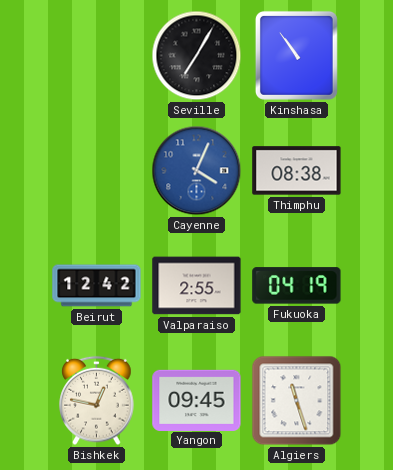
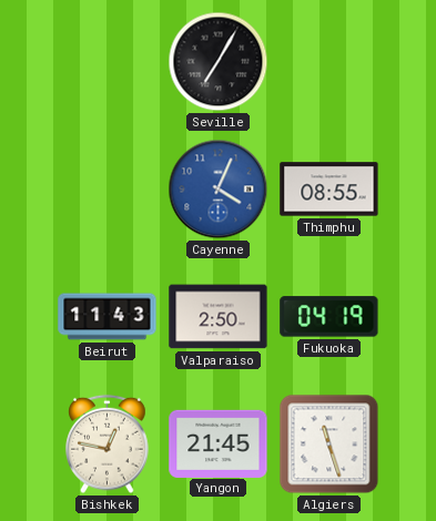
Kinshasa: 10:54 -> none
Thimphu: 08:38 -> 08:55
Beirut: 12:42 -> 11:43
Valparaiso: 2:55 -> 2:50
Yangon: 09:45 -> 21:45
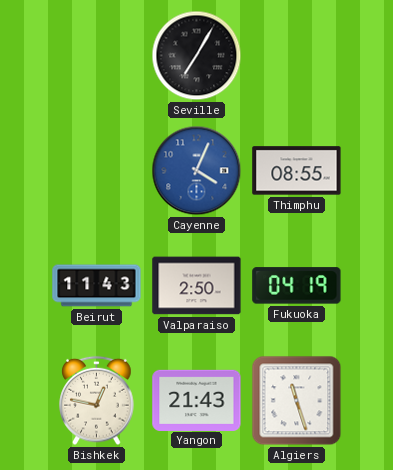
Yangon: 21:45 -> 21:43
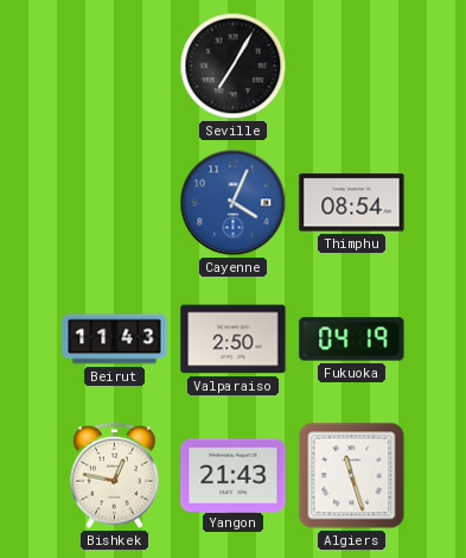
Thimphu: 08:55 -> 08:54
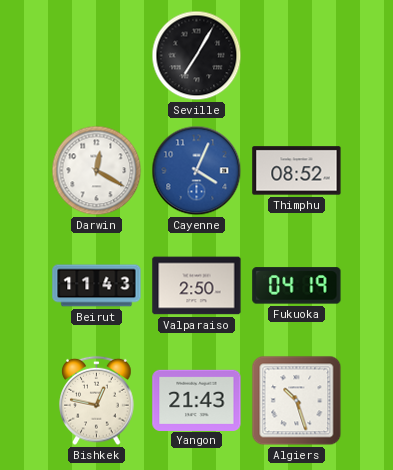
Darwin: none -> 12:20
Thimphu: 08:54 -> 08:52
Algiers: 11:27 -> 10:27
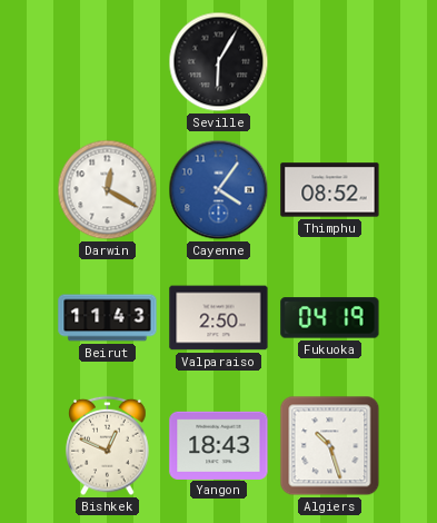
Seville: 7:05 -> 6:05
Cayenne: 4:04 -> 4:06
Bishkek: 12:47 -> 12:49
Yangon: 21:43 -> 18:43
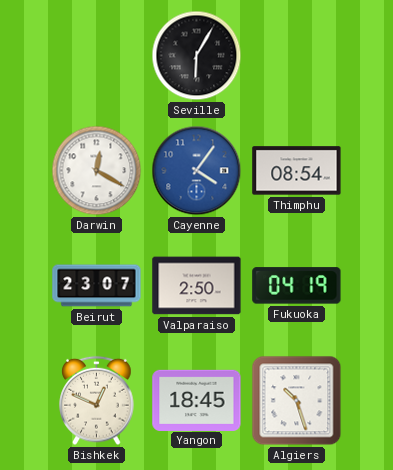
Thimphu: 08:52 -> 08:54
Beirut: 11:43 -> 23:07
Yangon: 18:43 -> 18:45
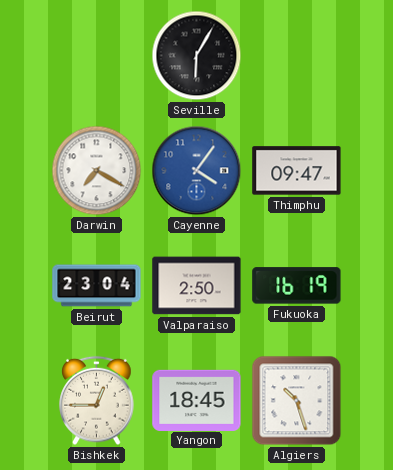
Darwin: 12:20 -> 7:20
Thimphu: 08:54 -> 09:47
Beirut: 23:07 -> 23:04
Fukuoka: 04:19 -> 16:19
Bishkek: 12:49 -> 12:45
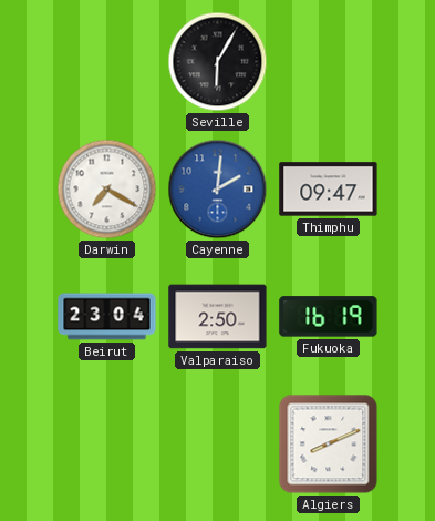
Cayenne: 4:06 -> 2:01
Bishkek: 12:45 -> none
Yangon: 18:45 -> none
Algiers: 10:27 -> 8:11
